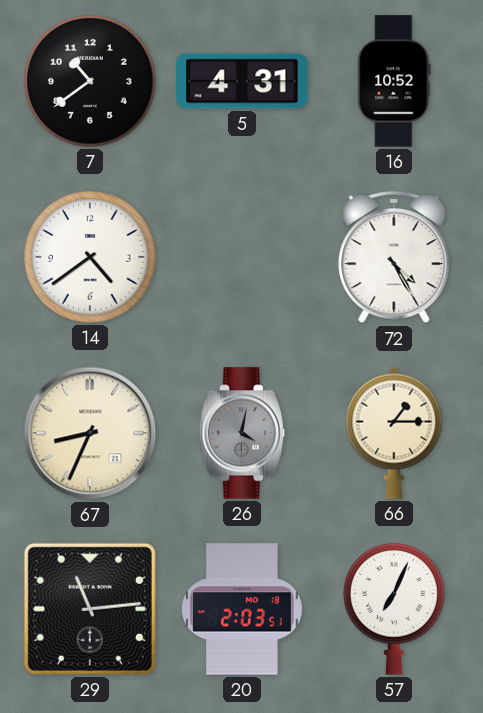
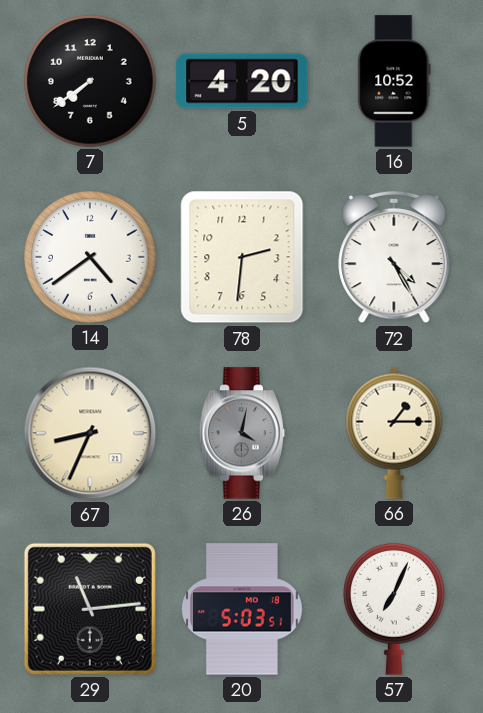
7: 10:39 -> 7:39
5: 4:31 -> 4:20
78: none -> 2:31
20: 2:03 -> 5:03
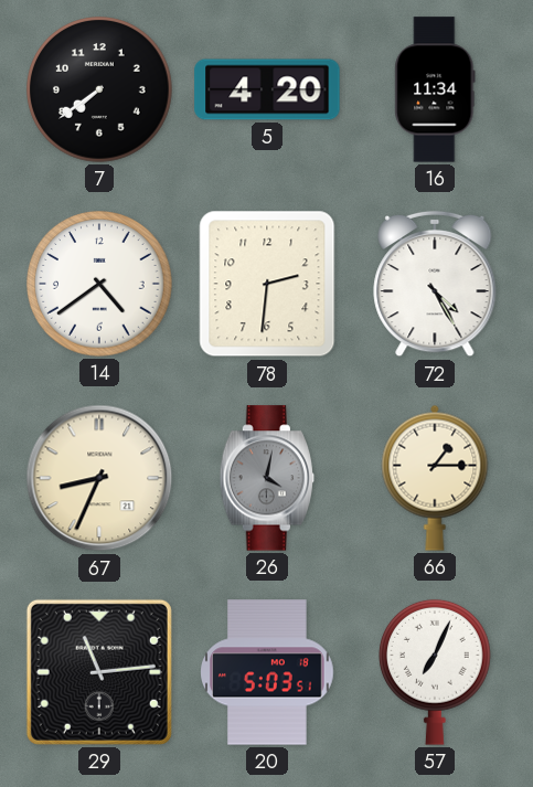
16: 10:52 -> 11:34
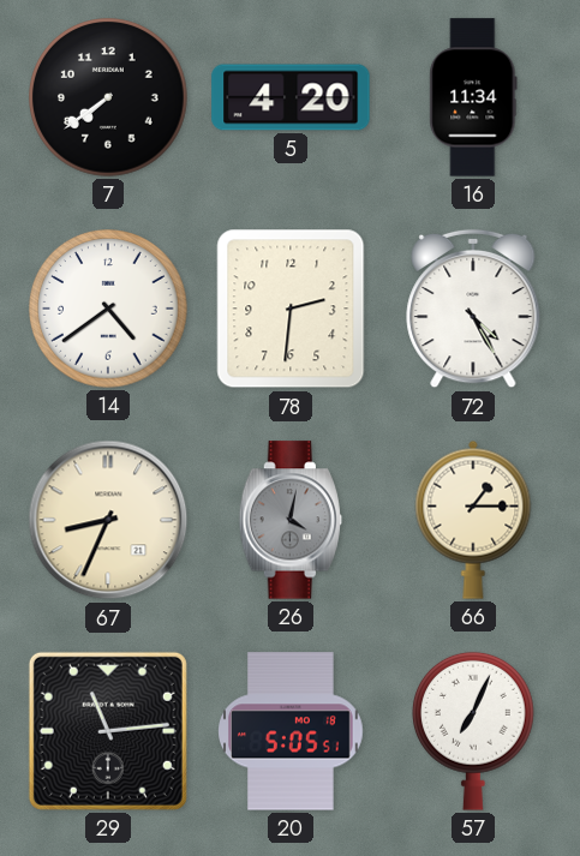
20: 5:03 -> 5:05
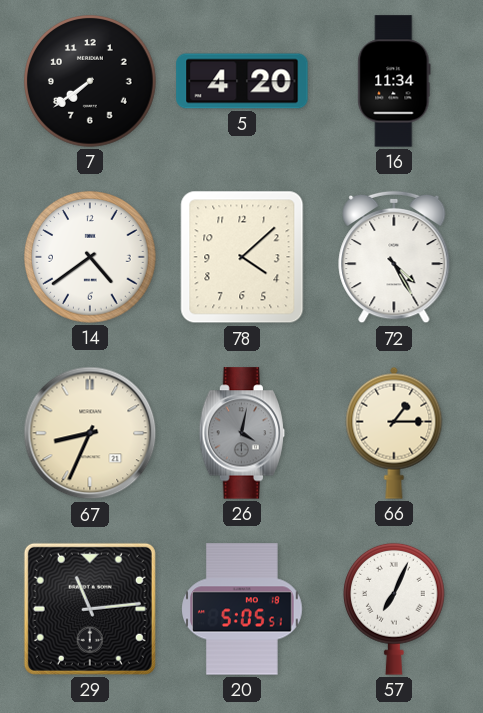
78: 2:31 -> 4:08
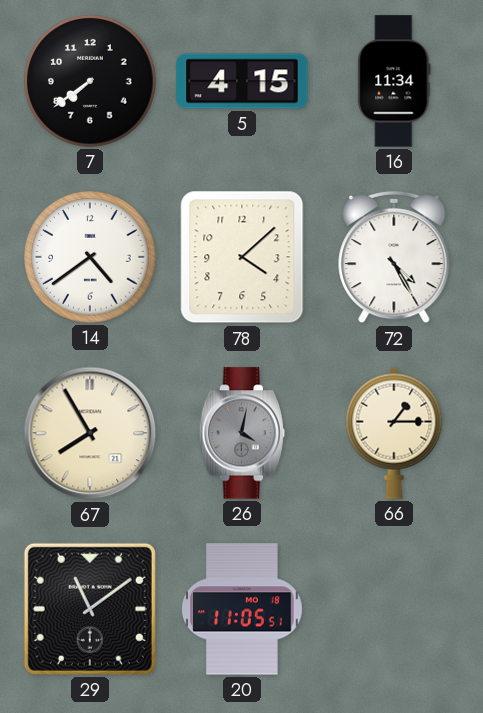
5: 4:20 -> 4:15
67: 8:34 -> 7:55
29: 11:14 -> 11:09
20: 5:05 -> 11:05
57: 7:04 -> none
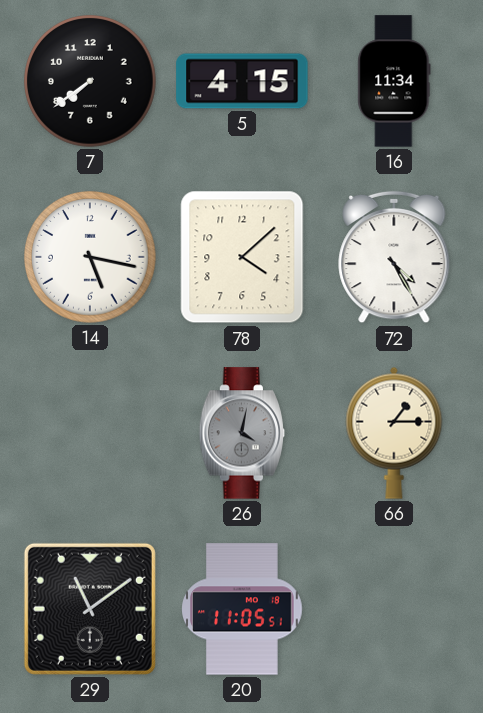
14: 4:39 -> 5:17
67: 7:55 -> none
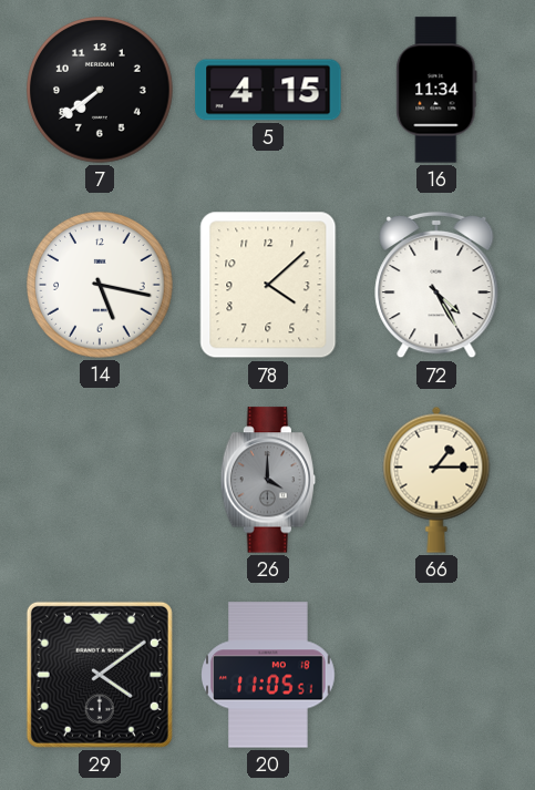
26: 4:02 -> 4:00
29: 11:09 -> 4:09
